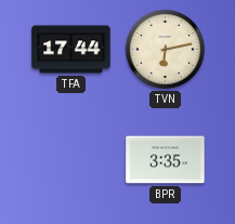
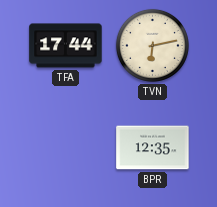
BPR: 3:35 -> 12:35
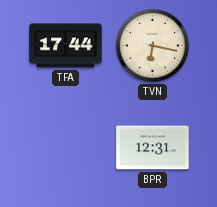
TVN: 6:13 -> 6:17
BPR: 12:35 -> 12:31
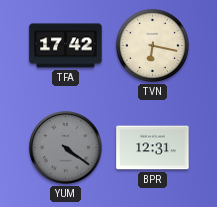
TFA: 17:44 -> 17:42
YUM: none -> 4:21
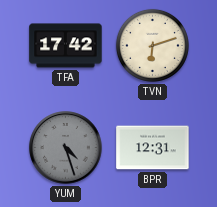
TVN: 6:17 -> 6:12
YUM: 4:21 -> 4:27
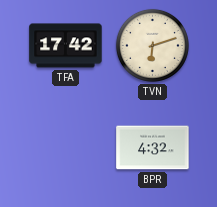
YUM: 4:27 -> none
BPR: 12:31 -> 4:32
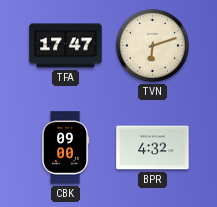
TFA: 17:42 -> 17:47
CBK: none -> 09:00
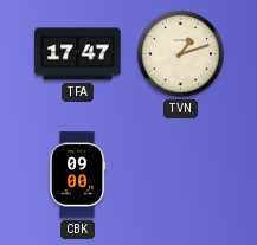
TVN: 6:12 -> 1:12
BPR: 4:32 -> none
